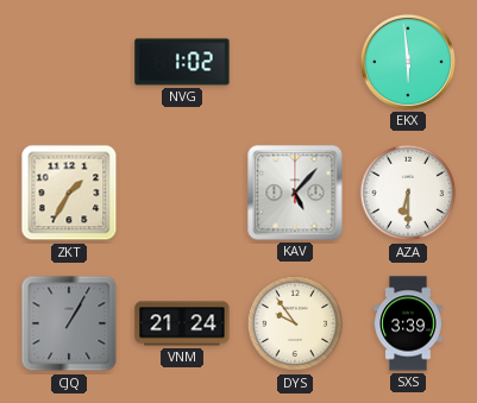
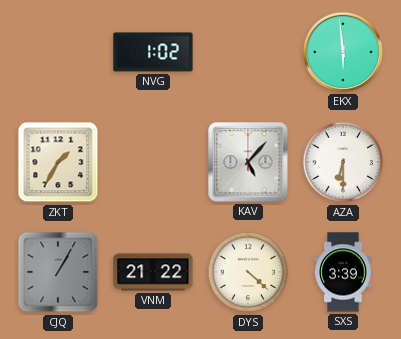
VNM: 21:24 -> 21:22
DYS: 9:54 -> 4:22
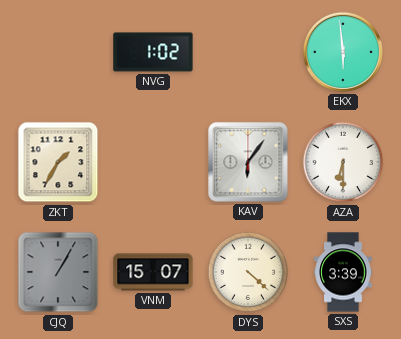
KAV: 5:07 -> 6:06
VNM: 21:22 -> 15:07
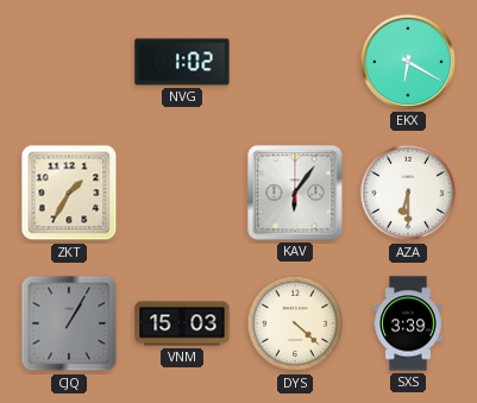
EKX: 5:59 -> 6:20
VNM: 15:07 -> 15:03
